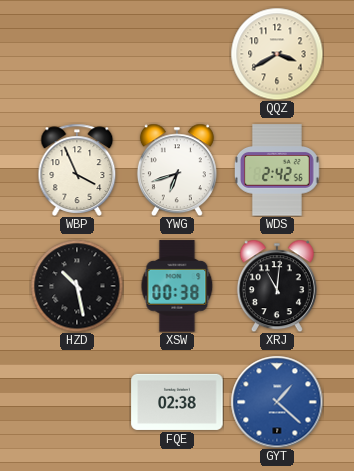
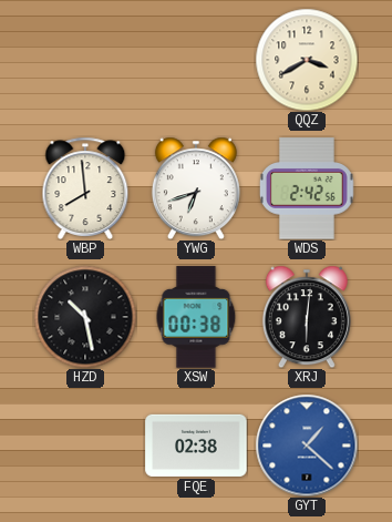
WBP: 3:56 -> 7:59
XRJ: 11:01 -> 6:01
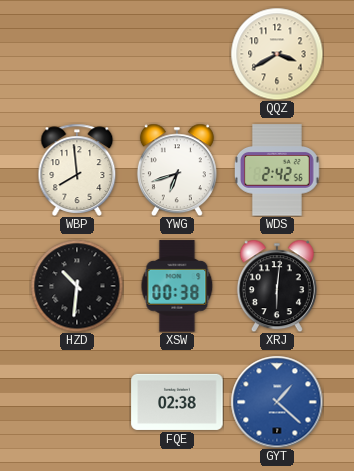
HZD: 10:28 -> 10:31
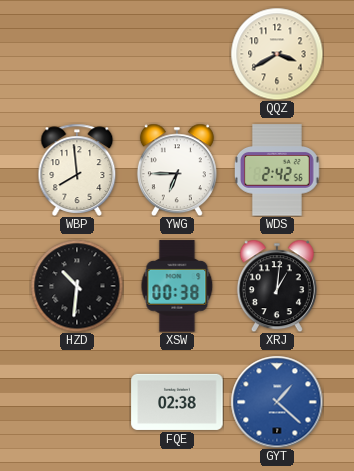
YWG: 6:42 -> 6:45
XRJ: 6:01 -> 1:01
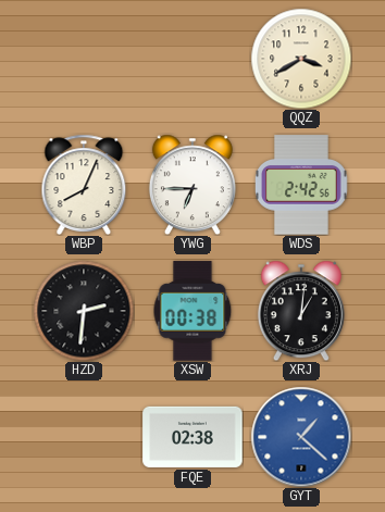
WBP: 7:59 -> 8:04
HZD: 10:31 -> 2:31
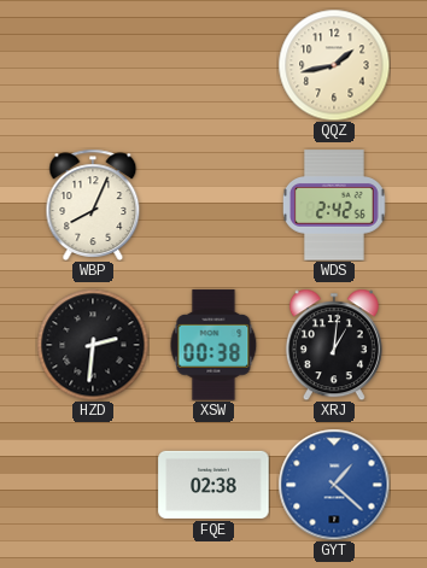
QQZ: 3:40 -> 1:43
YWG: 6:45 -> none
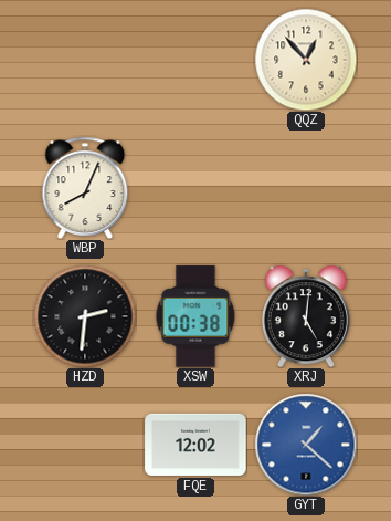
QQZ: 1:43 -> 12:53
WDS: 2:42 -> none
XRJ: 1:01 -> 5:01
FQE: 02:38 -> 12:02
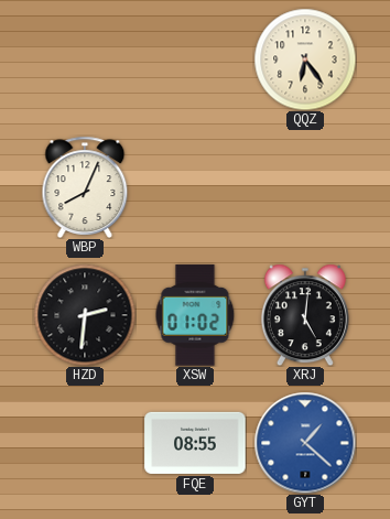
QQZ: 12:53 -> 6:24
XSW: 00:38 -> 01:02
FQE: 12:02 -> 08:55
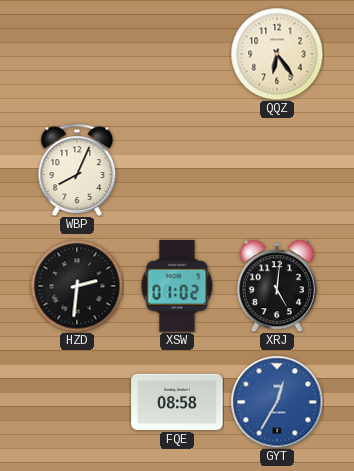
FQE: 08:55 -> 08:58
GYT: 1:22 -> 12:35
